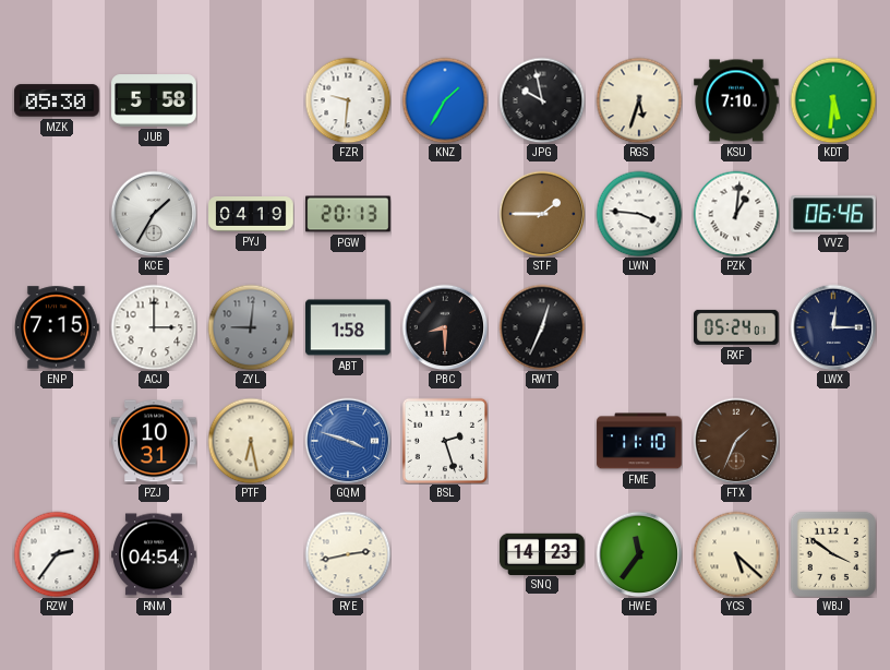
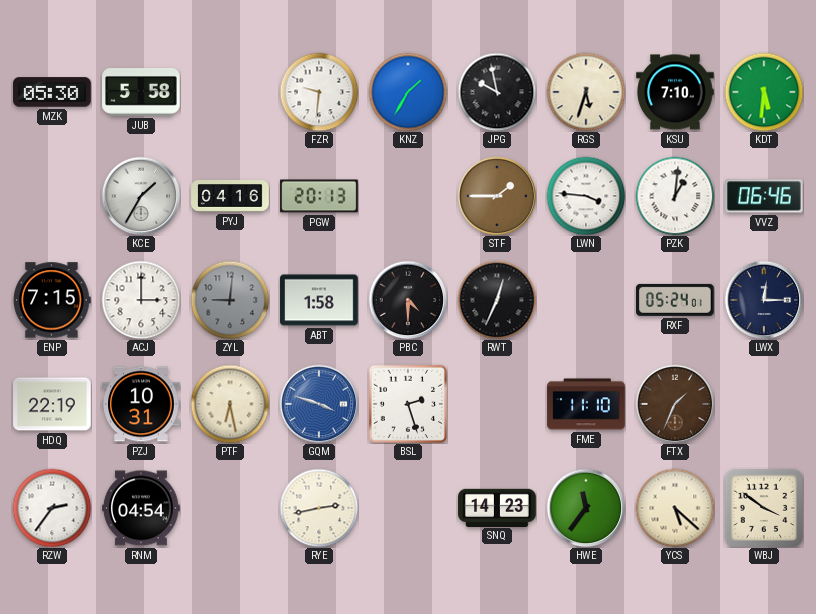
PYJ: 04:19 -> 04:16
PBC: 8:30 -> 4:30
HDQ: none -> 22:19
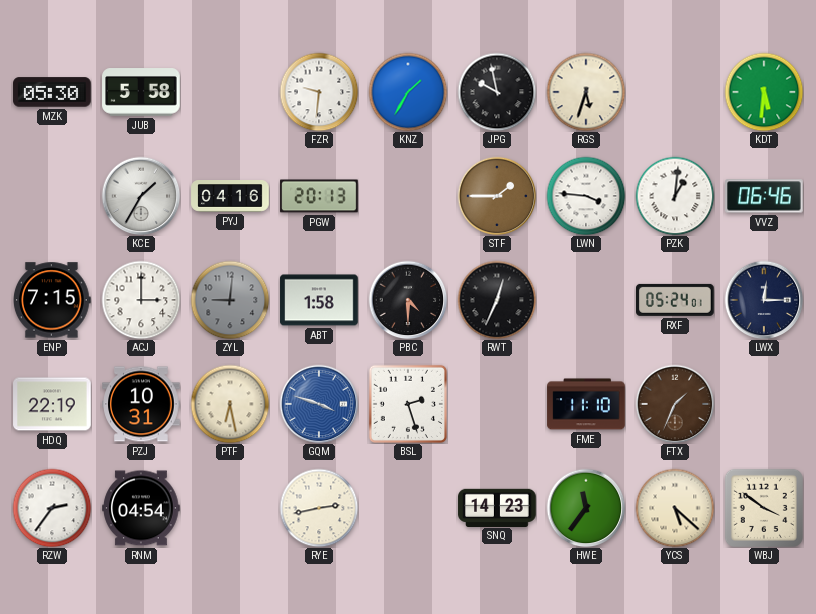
KSU: 7:10 -> none
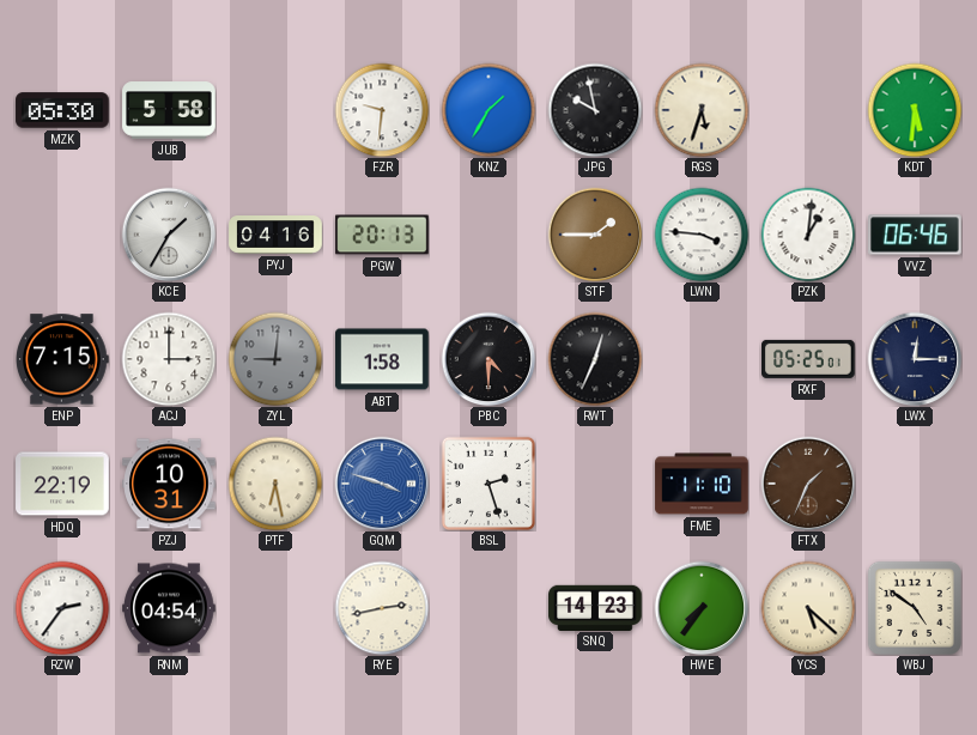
RXF: 05:24 -> 05:25
HWE: 11:36 -> 7:36
WBJ: 3:51 -> 4:51
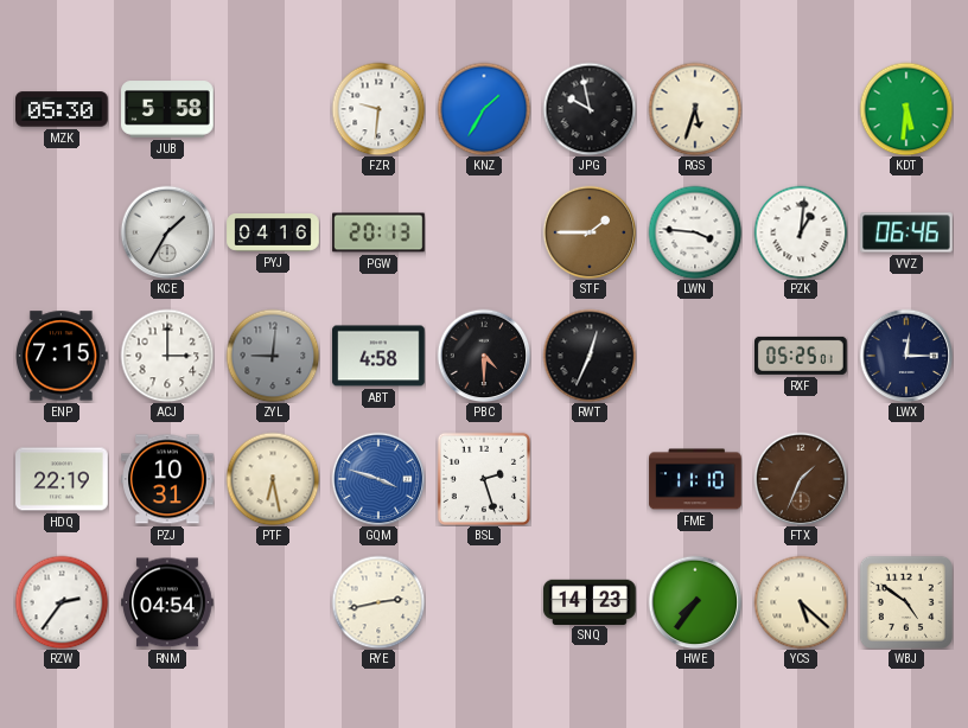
ABT: 1:58 -> 4:58
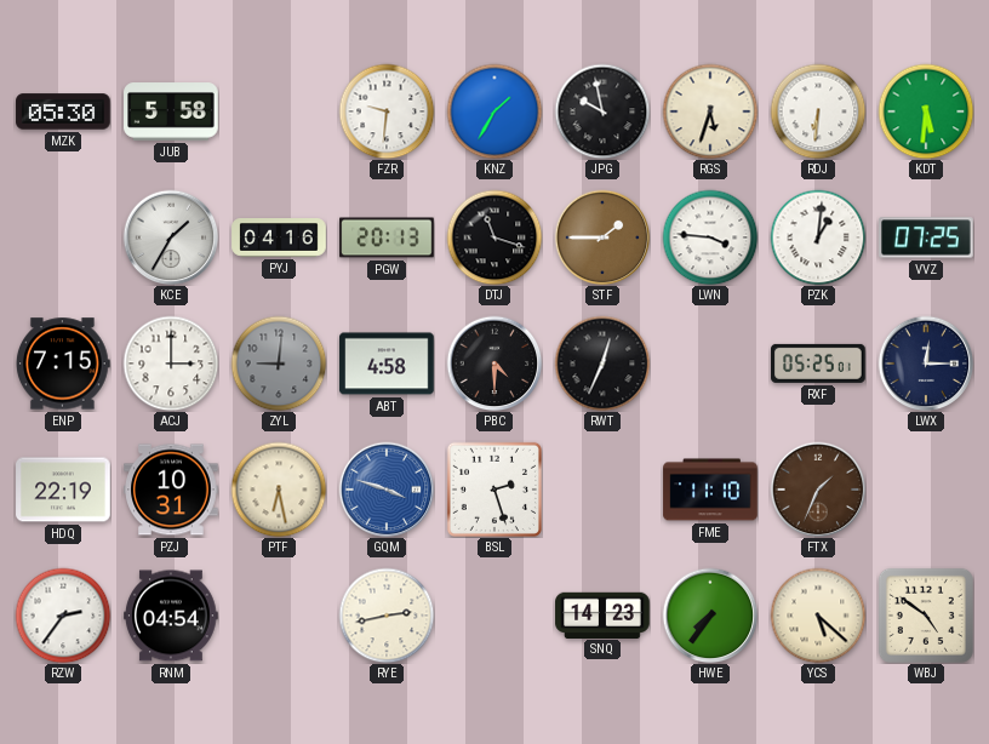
RDJ: none -> 6:31
DTJ: none -> 11:18
VVZ: 06:46 -> 07:25
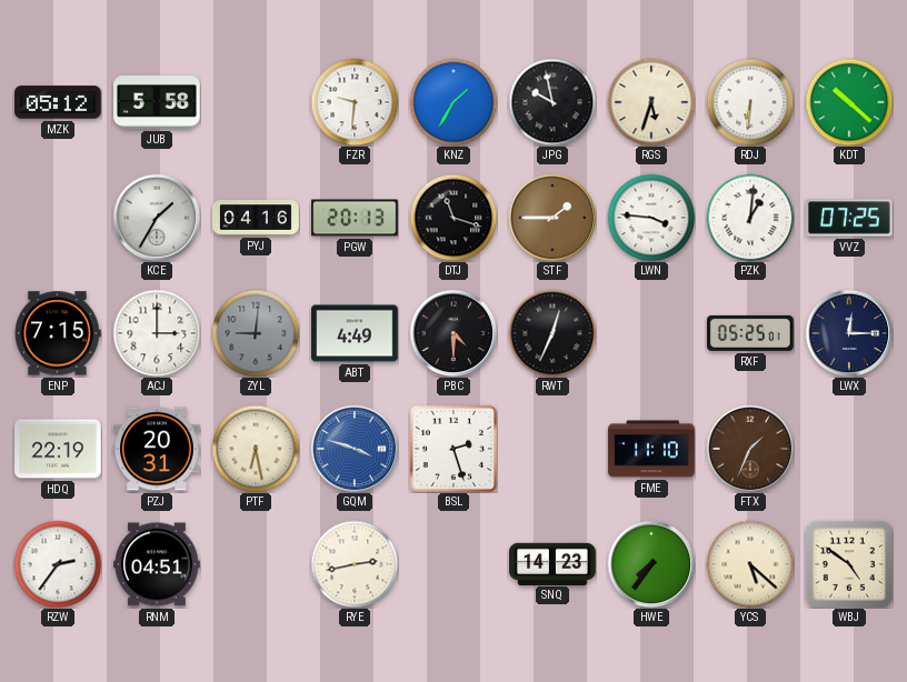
MZK: 05:30 -> 05:12
KDT: 5:31 -> 10:22
ABT: 4:58 -> 4:49
PZJ: 10:31 -> 20:31
RNM: 04:54 -> 04:51
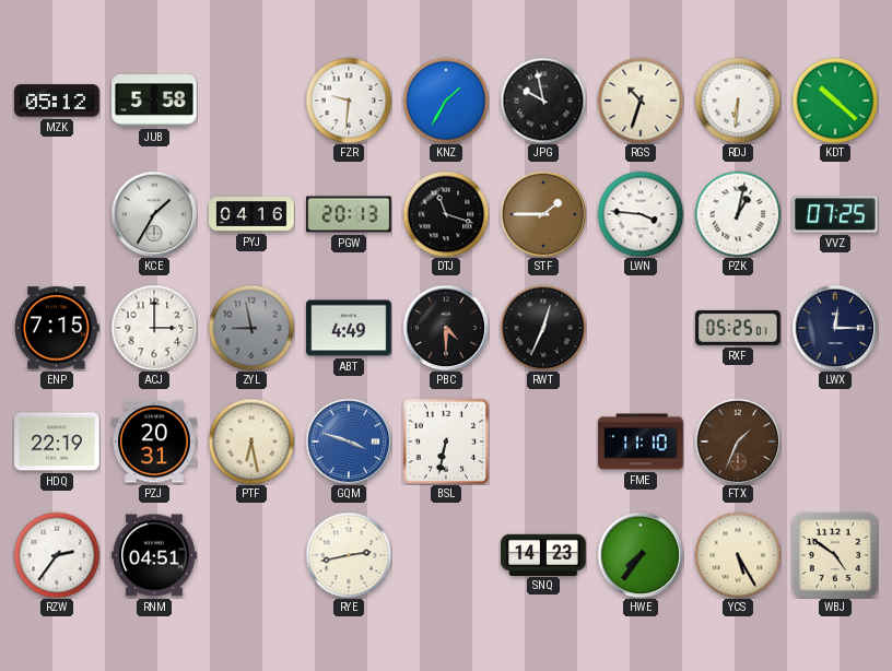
RGS: 5:33 -> 10:33
PZK: 1:01 -> 1:02
ZYL: 9:01 -> 8:58
BSL: 2:27 -> 6:32
YCS: 5:22 -> 5:25
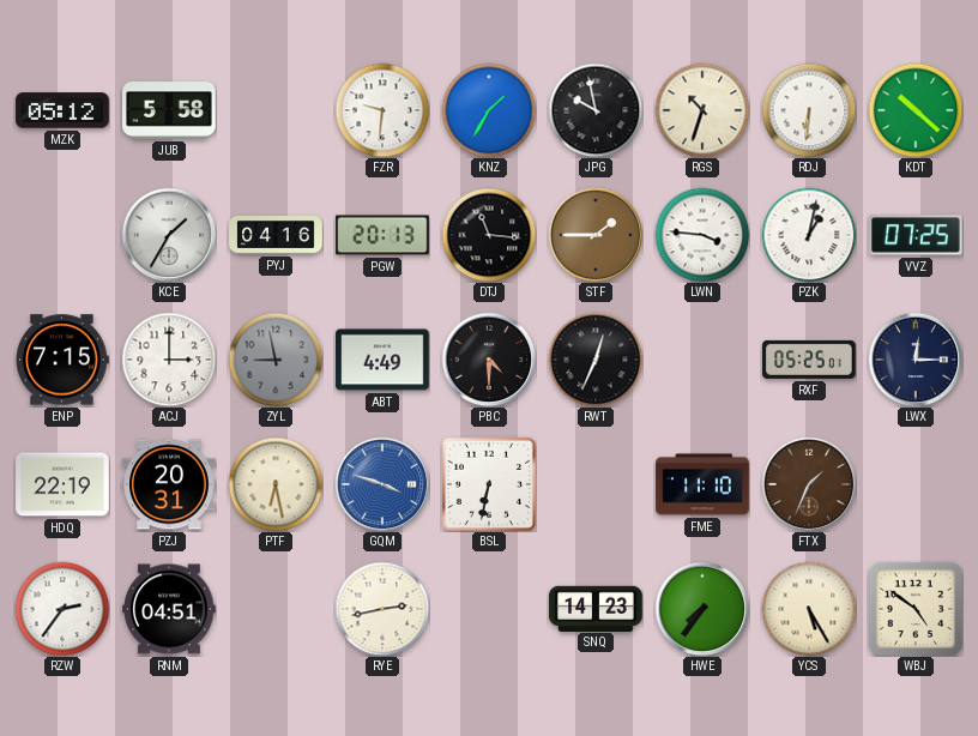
DTJ: 11:18 -> 11:16
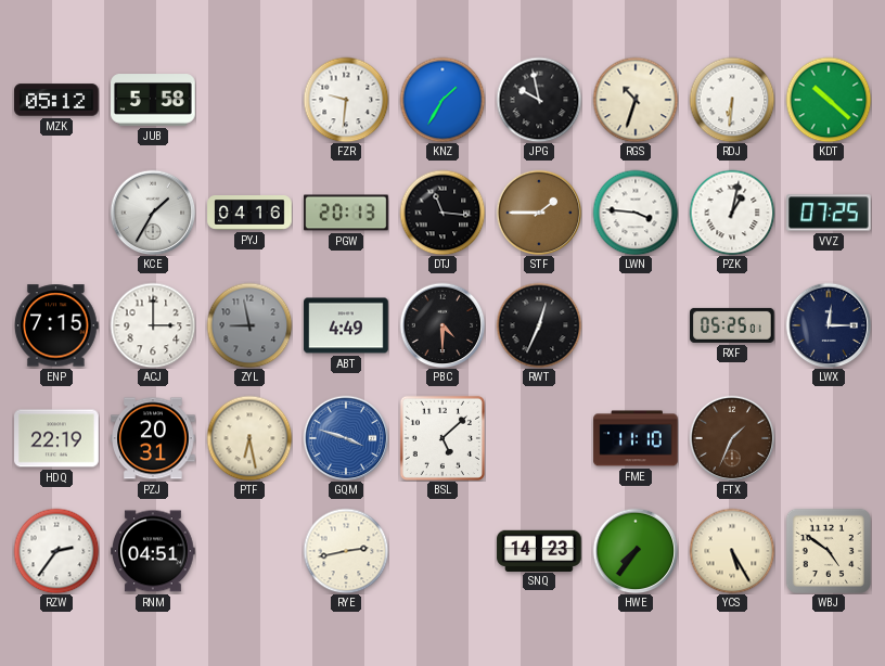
BSL: 6:32 -> 5:08
